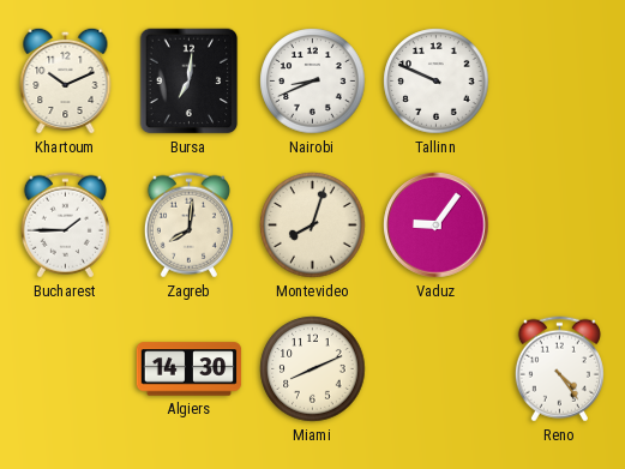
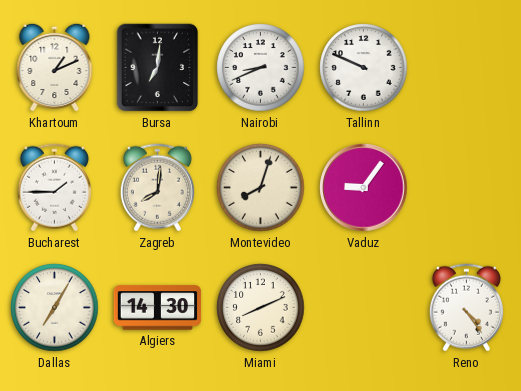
Khartoum: 10:11 -> 1:11
Dallas: none -> 7:05
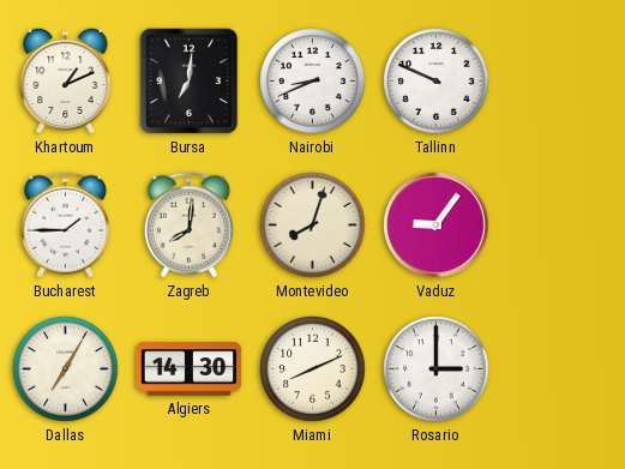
Rosario: none -> 3:00
Reno: 4:24 -> none
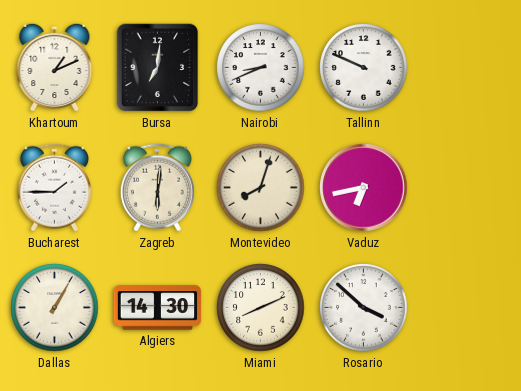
Zagreb: 8:01 -> 6:01
Vaduz: 9:06 -> 6:43
Dallas: 7:05 -> 1:05
Rosario: 3:00 -> 3:52
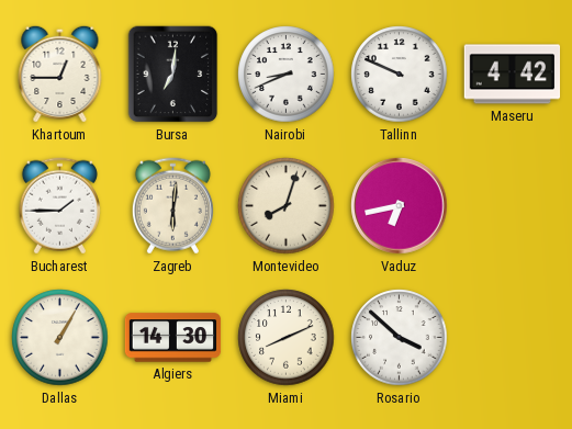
Khartoum: 1:11 -> 12:45
Maseru: none -> 4:42
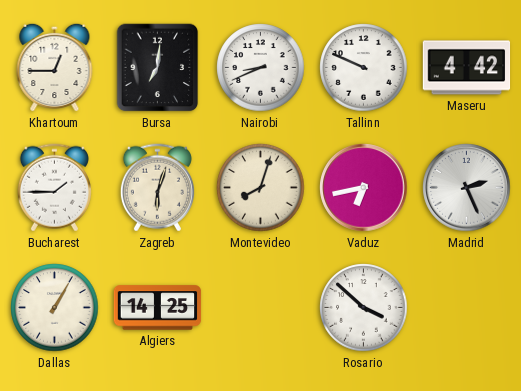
Zagreb: 6:01 -> 6:03
Madrid: none -> 2:26
Algiers: 14:30 -> 14:25
Miami: 8:11 -> none
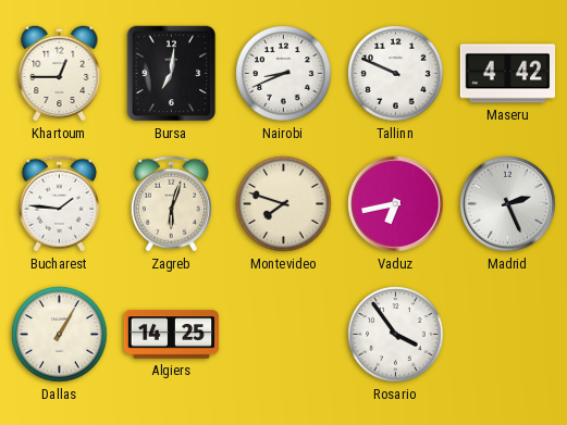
Bucharest: 1:45 -> 1:46
Montevideo: 8:03 -> 7:48
Rosario: 3:52 -> 3:54
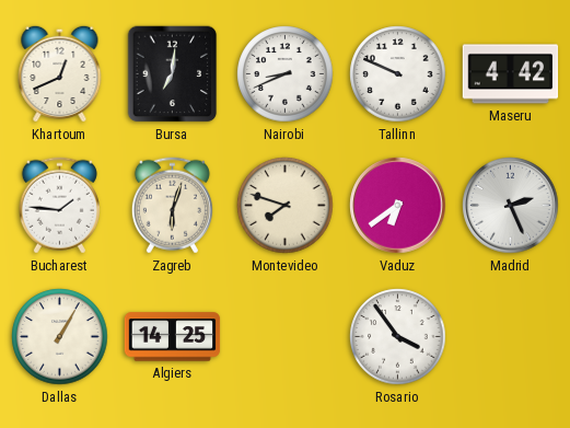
Khartoum: 12:45 -> 12:41
Vaduz: 6:43 -> 6:39
